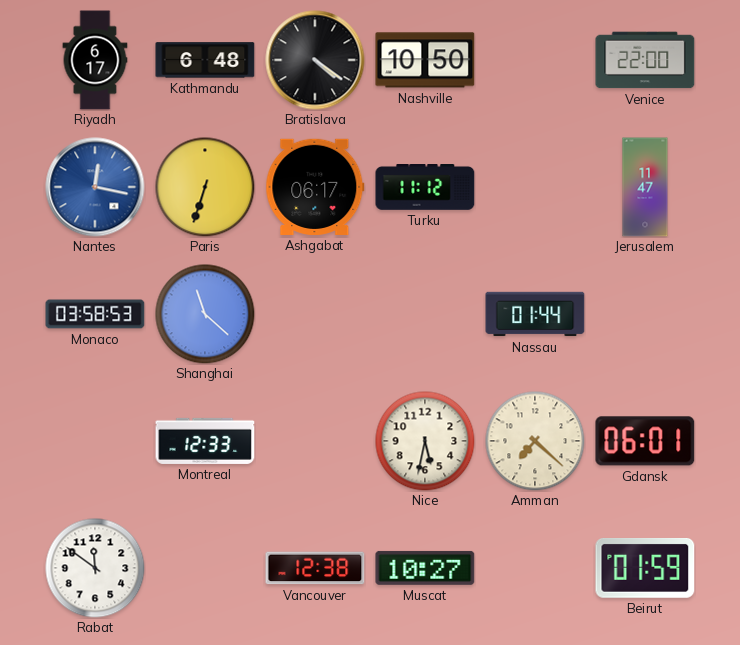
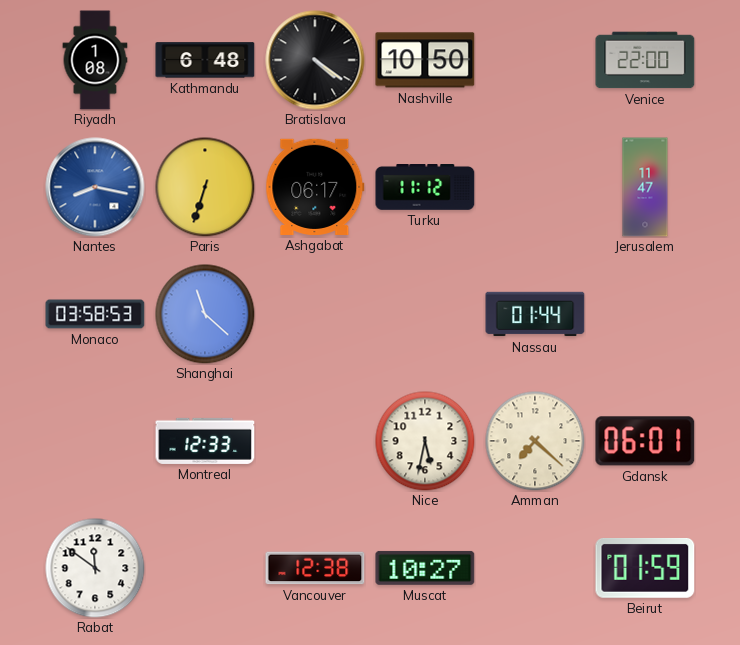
Riyadh: 6:17 -> 1:08
Nantes: 12:17 -> 8:17
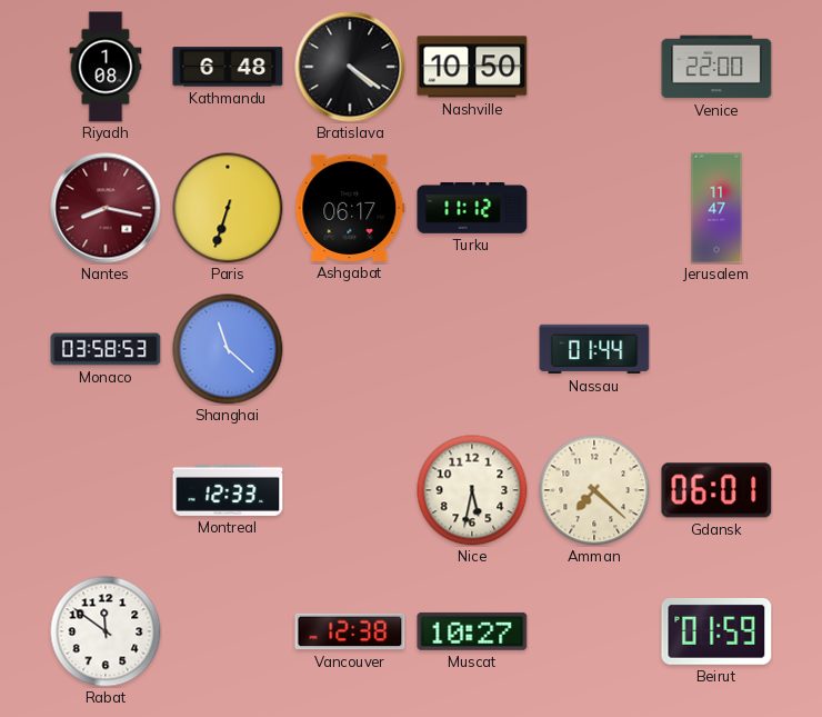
Nantes dial: blue -> burgundy
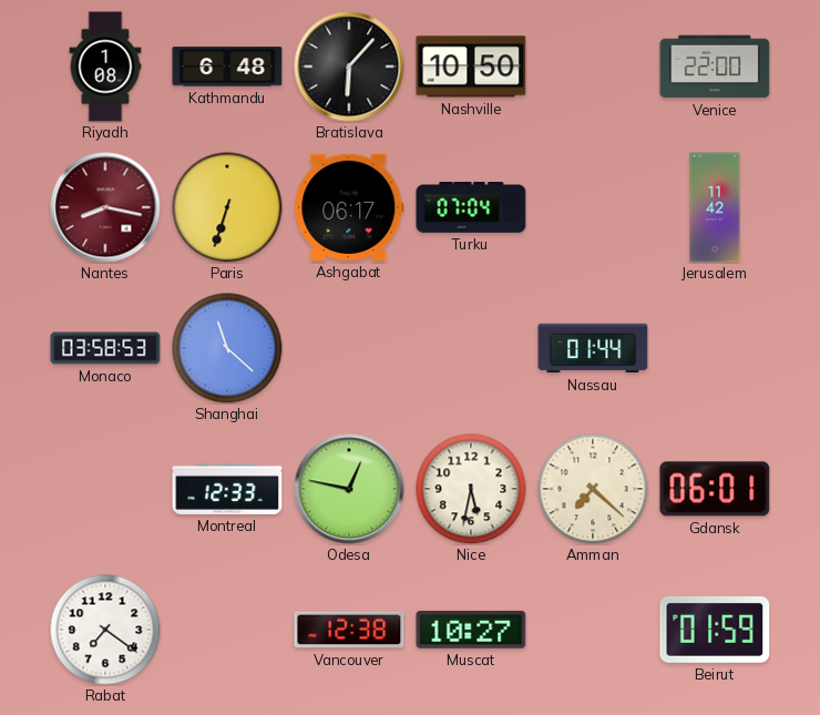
Bratislava: 4:21 -> 6:07
Turku: 11:12 -> 07:04
Jerusalem: 11:47 -> 11:42
Odesa: none -> 12:47
Rabat: 11:51 -> 7:21
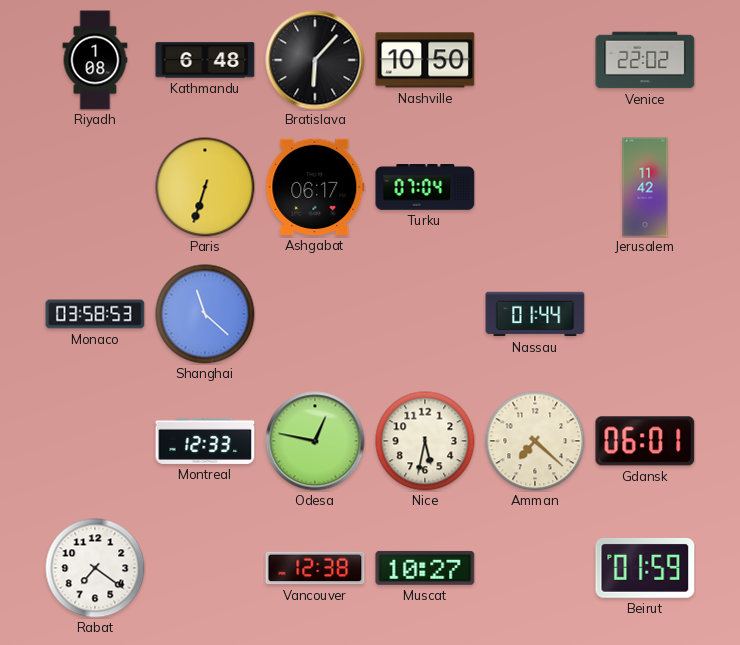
Venice: 22:00 -> 22:02
Nantes: 8:17 -> none
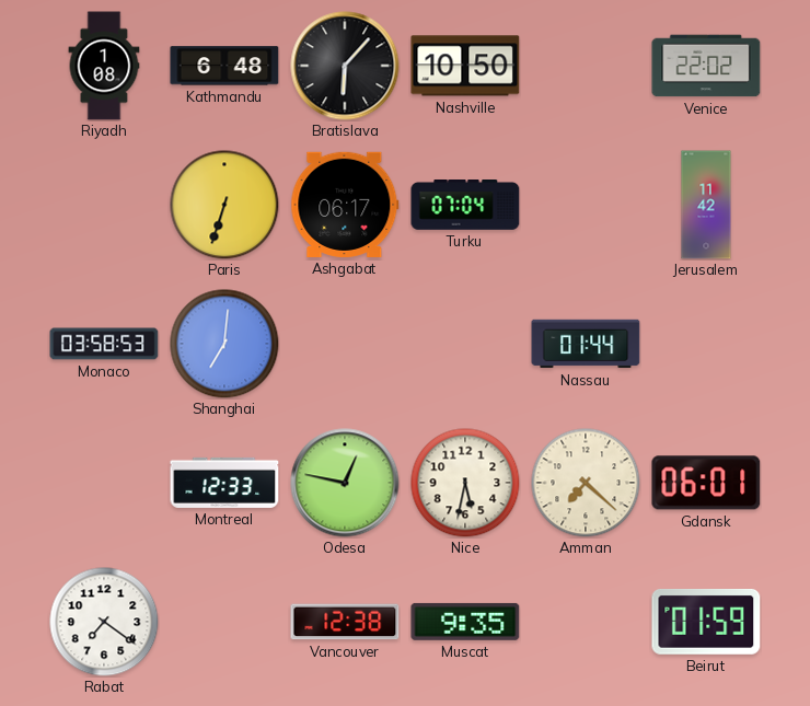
Shanghai: 11:22 -> 7:01
Muscat: 10:27 -> 9:35
